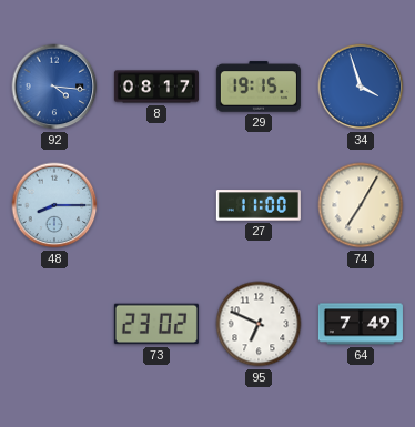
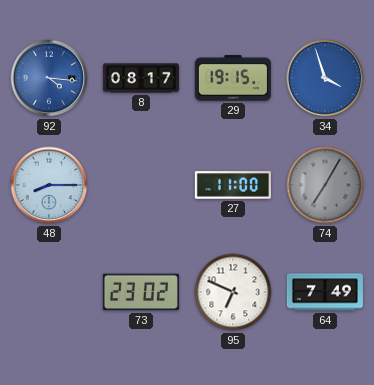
74 dial: cream -> grey
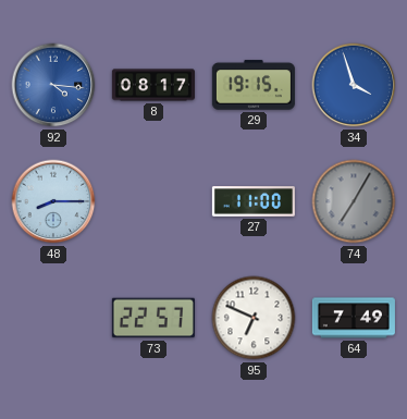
73: 23:02 -> 22:57
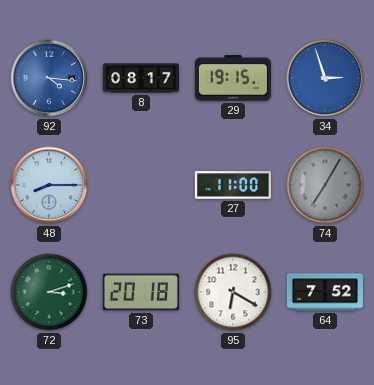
34: 3:57 -> 2:57
72: none -> 3:12
73: 22:57 -> 20:18
95: 6:49 -> 6:20
64: 7:49 -> 7:52
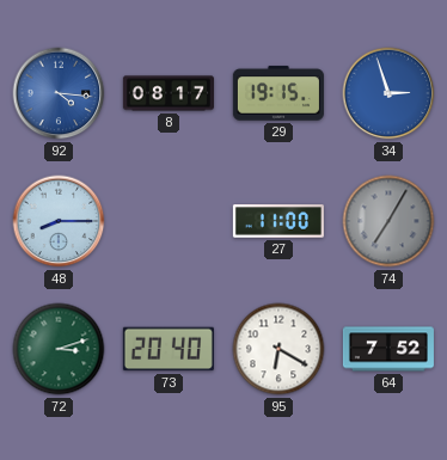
73: 20:18 -> 20:40
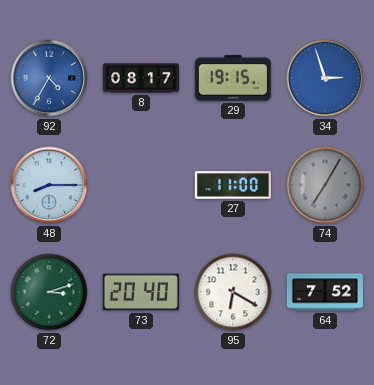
92: 4:16 -> 4:35
